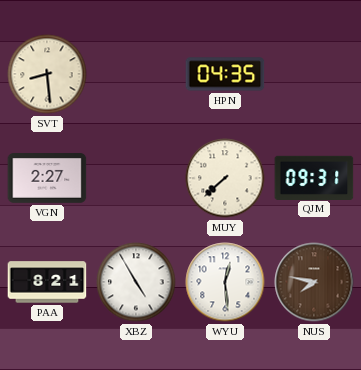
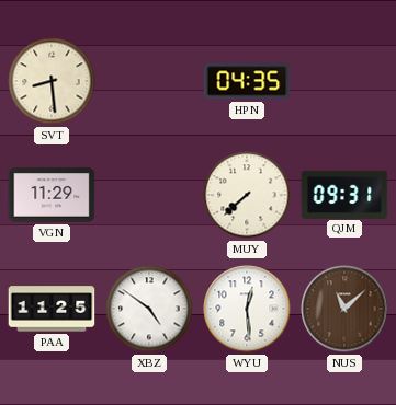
VGN: 2:27 -> 11:29
PAA: 8:21 -> 11:25
XBZ: 4:55 -> 4:51
NUS: 7:47 -> 11:08
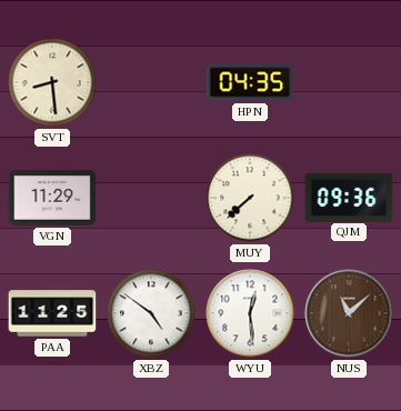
QJM: 09:31 -> 09:36
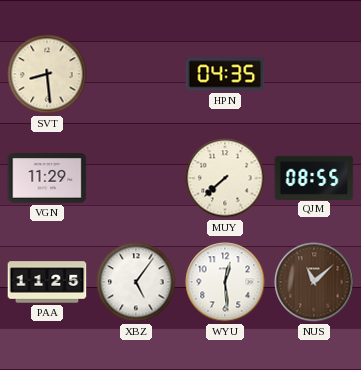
QJM: 09:36 -> 08:55
XBZ: 4:51 -> 5:06
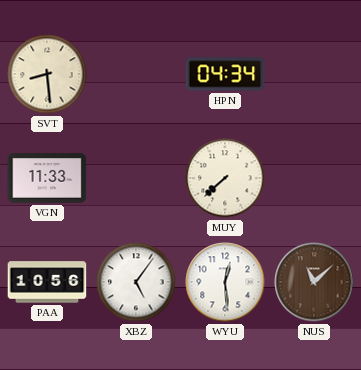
HPN: 04:35 -> 04:34
VGN: 11:29 -> 11:33
QJM: 08:55 -> none
PAA: 11:25 -> 10:56
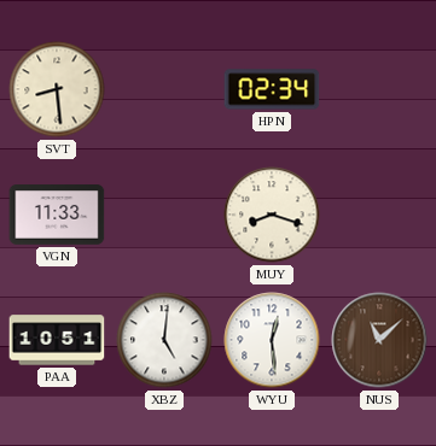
HPN: 04:34 -> 02:34
MUY: 7:38 -> 8:18
PAA: 10:56 -> 10:51
XBZ: 5:06 -> 5:01
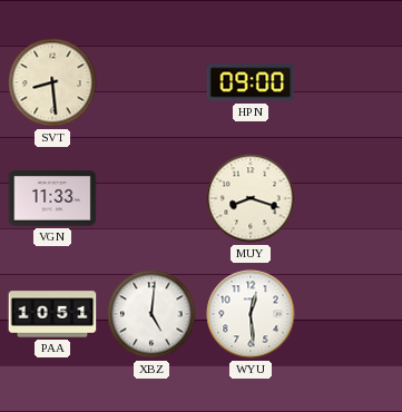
HPN: 02:34 -> 09:00
NUS: 11:08 -> none
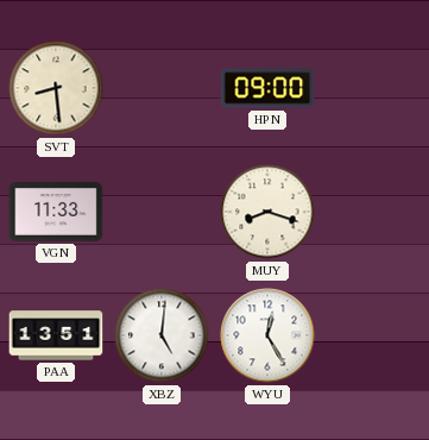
PAA: 10:51 -> 13:51
WYU: 12:29 -> 12:25
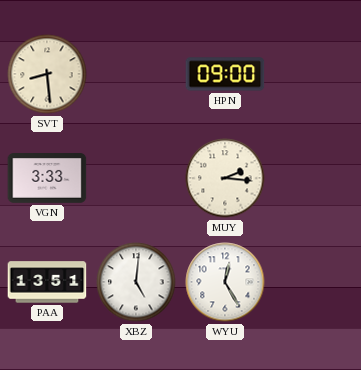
VGN: 11:33 -> 3:33
MUY: 8:18 -> 2:16
